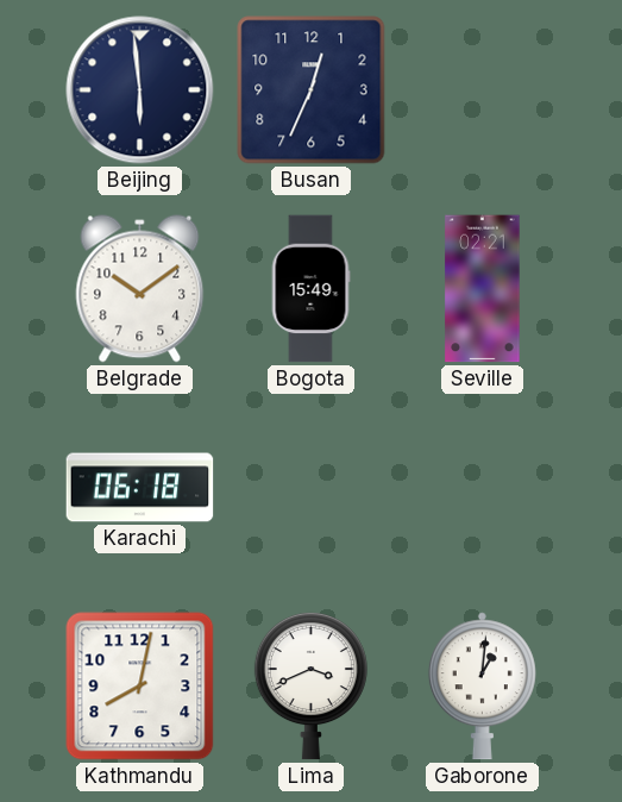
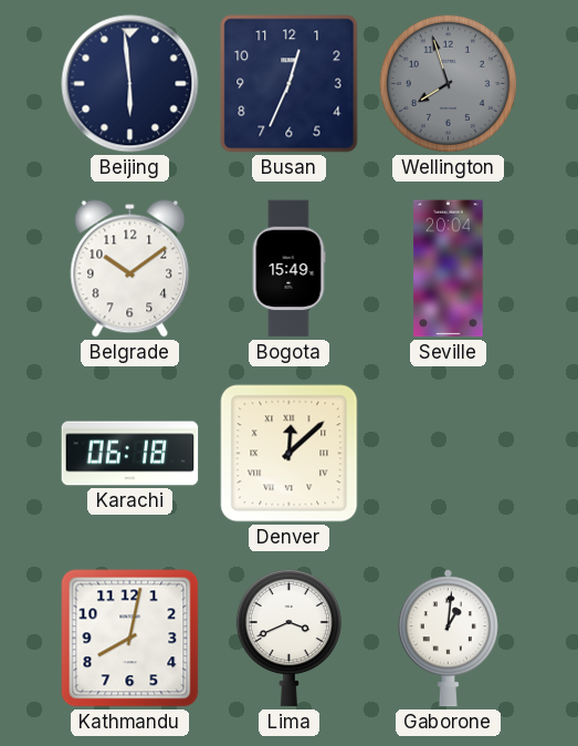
Wellington: none -> 7:57
Seville: 02:21 -> 20:04
Denver: none -> 12:08
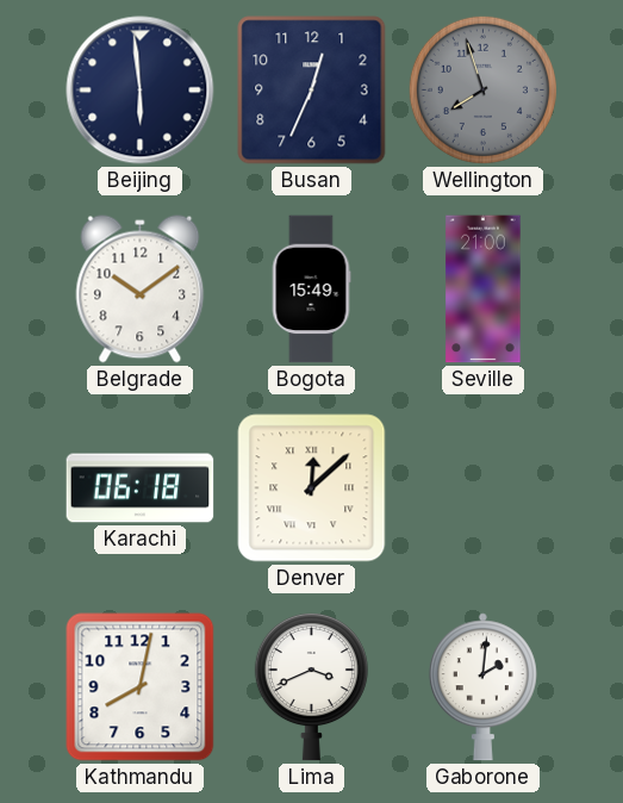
Seville: 20:04 -> 21:00
Gaborone: 1:01 -> 2:01
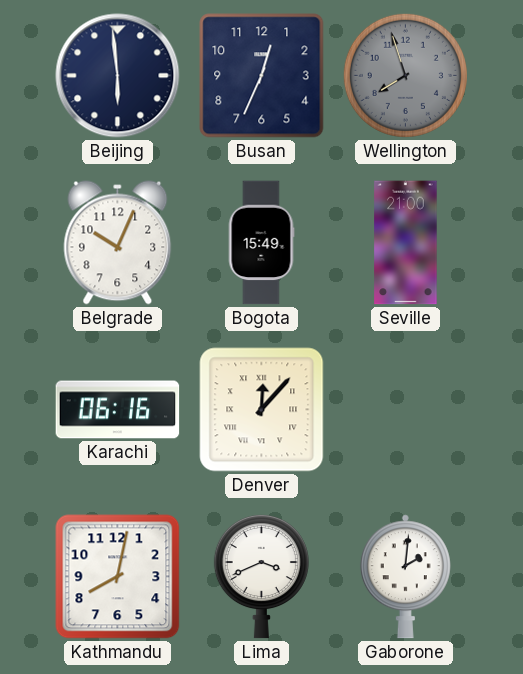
Belgrade: 10:09 -> 10:04
Karachi: 06:18 -> 06:16
Denver: 12:08 -> 12:07
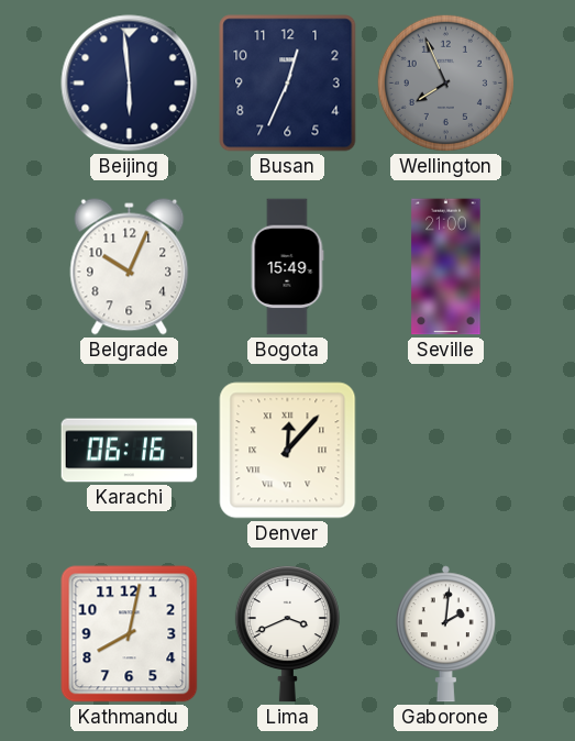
Wellington: 7:57 -> 7:56
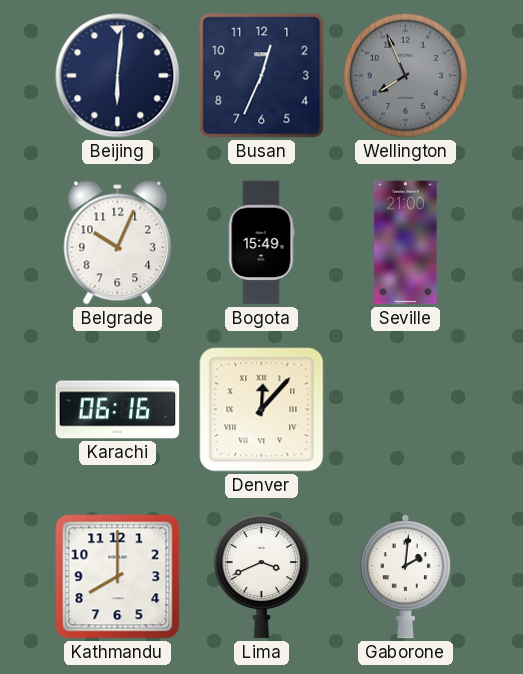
Beijing: 5:59 -> 6:01
Kathmandu: 8:02 -> 8:00
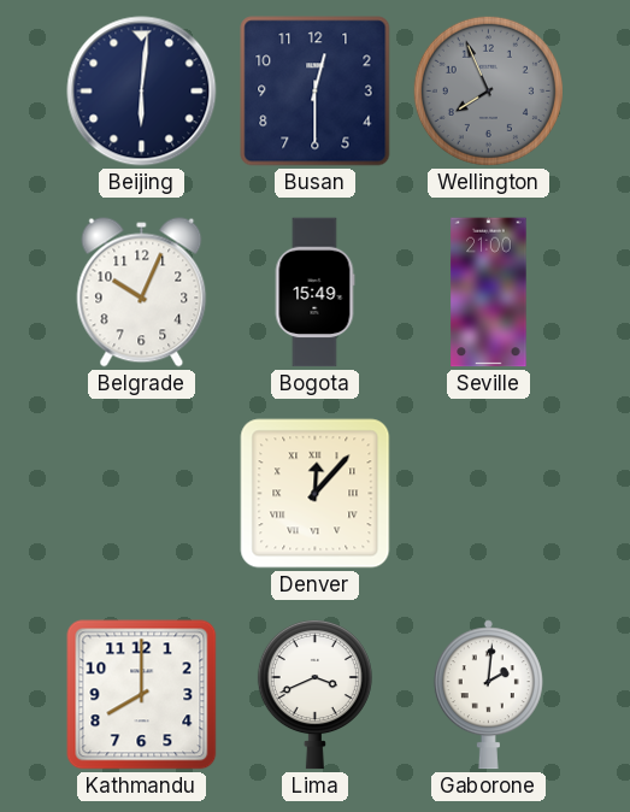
Busan: 12:34 -> 12:30
Karachi: 06:16 -> none
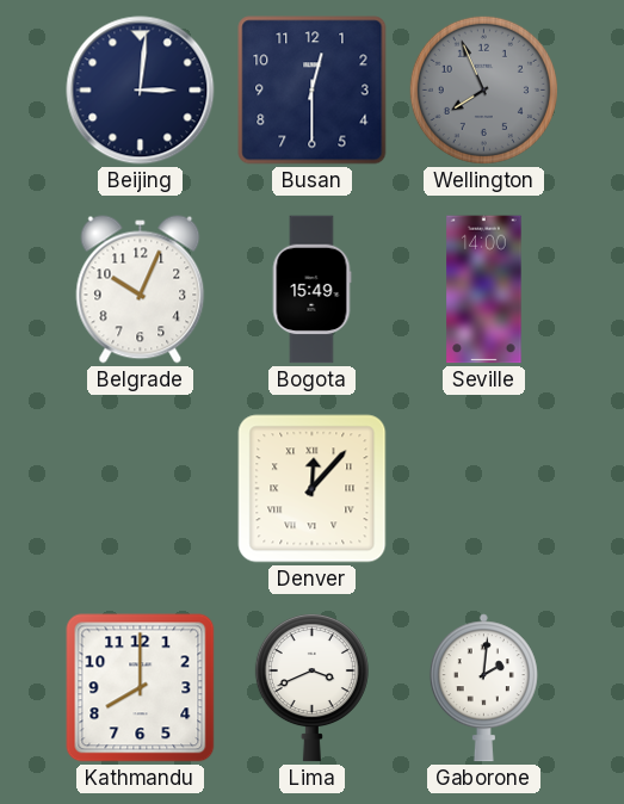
Beijing: 6:01 -> 3:01
Seville: 21:00 -> 14:00
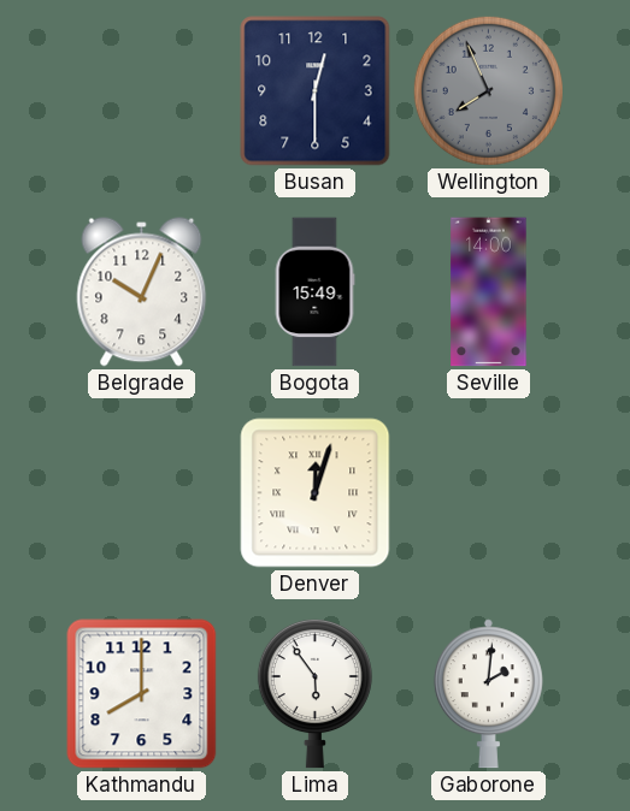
Beijing: 3:01 -> none
Denver: 12:07 -> 12:03
Lima: 3:41 -> 5:54
